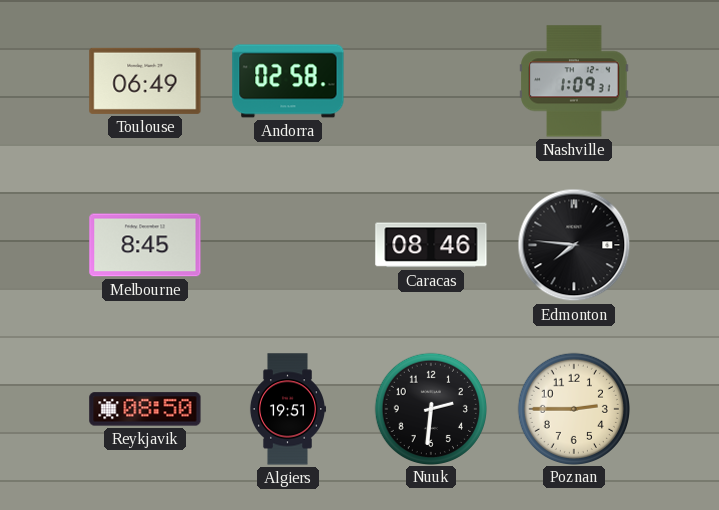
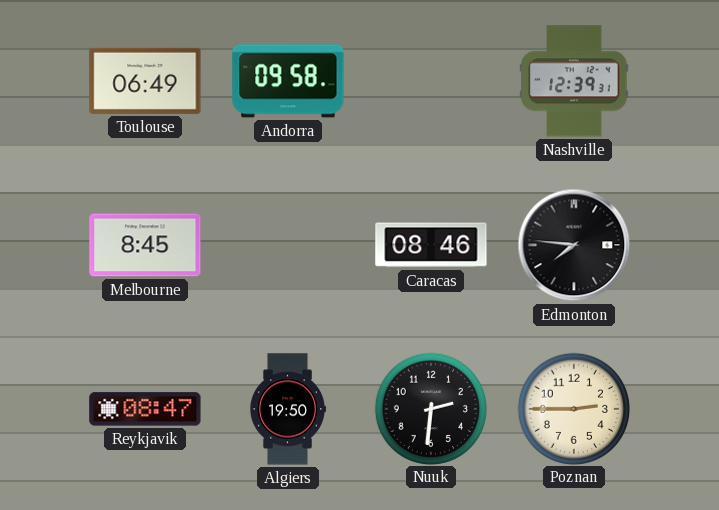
Andorra: 02:58 -> 09:58
Nashville: 1:09 -> 12:39
Reykjavik: 08:50 -> 08:47
Algiers: 19:51 -> 19:50
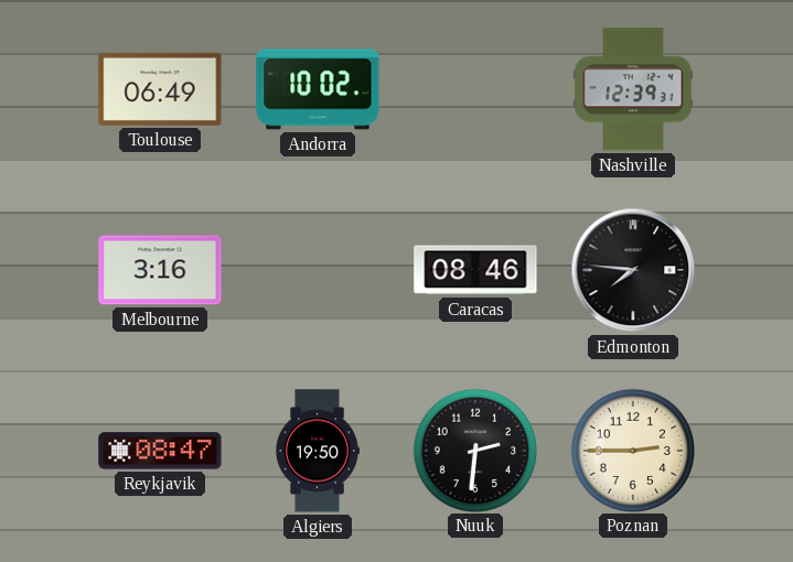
Andorra: 09:58 -> 10:02
Melbourne: 8:45 -> 3:16
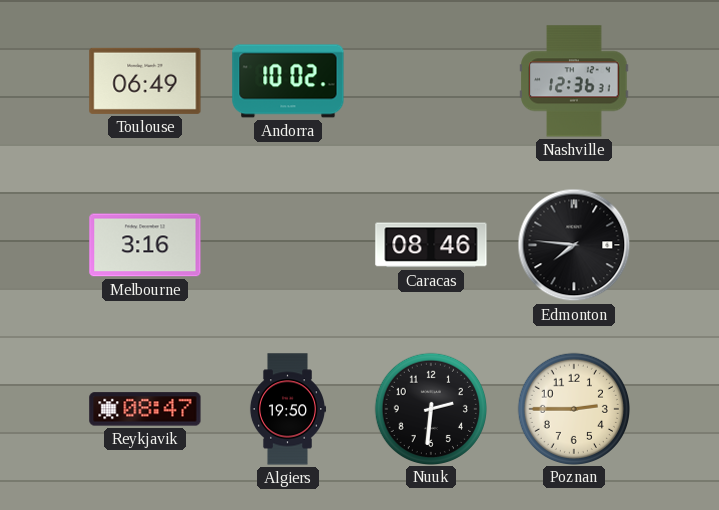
Nashville: 12:39 -> 12:36
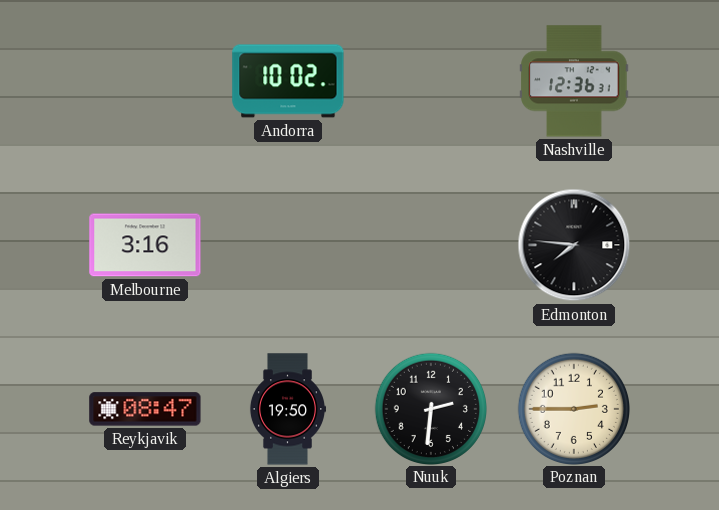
Toulouse: 06:49 -> none
Caracas: 08:46 -> none
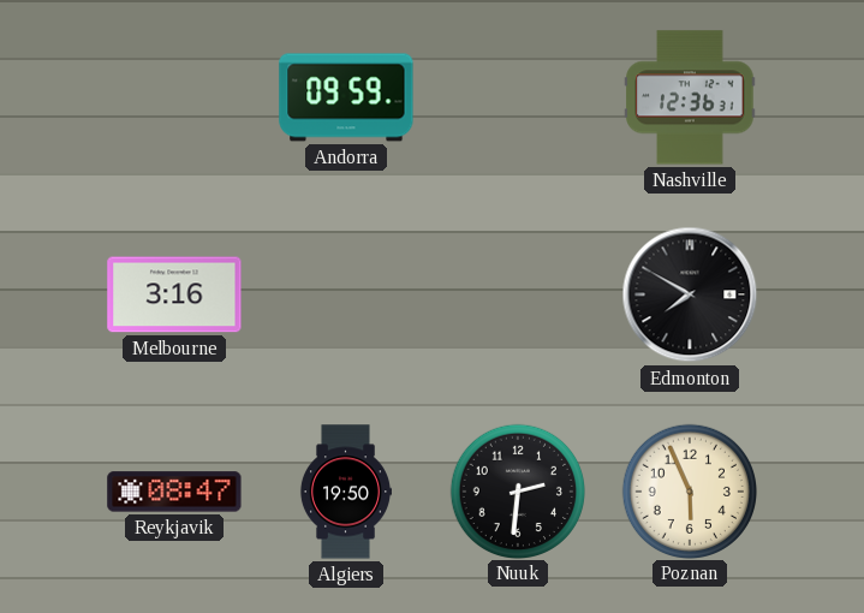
Andorra: 10:02 -> 09:59
Edmonton: 7:46 -> 7:50
Poznan: 2:45 -> 5:56
